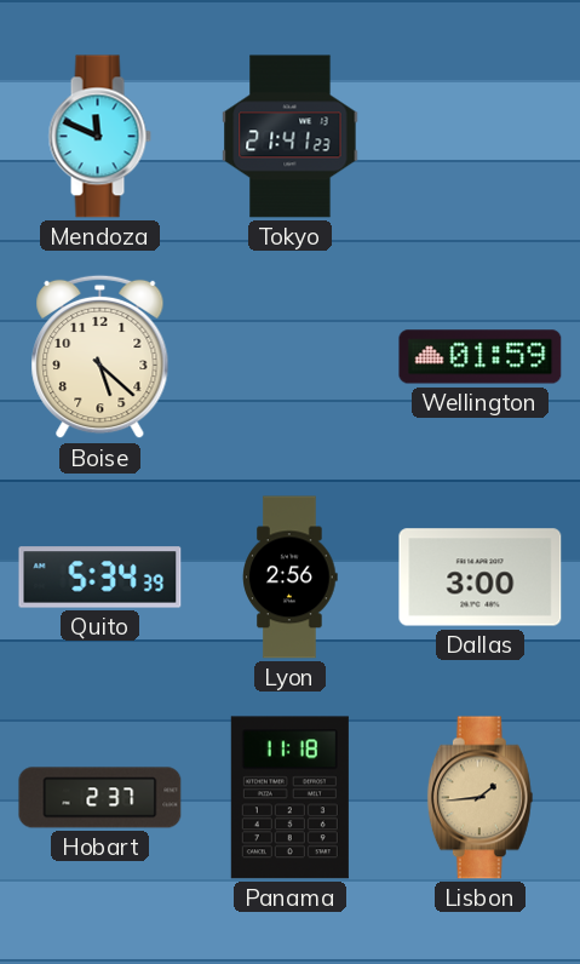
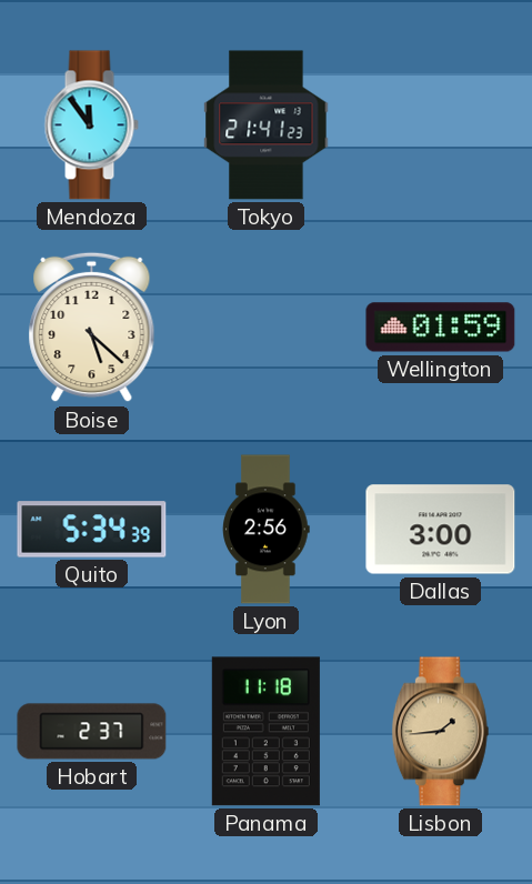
Mendoza: 11:49 -> 11:54
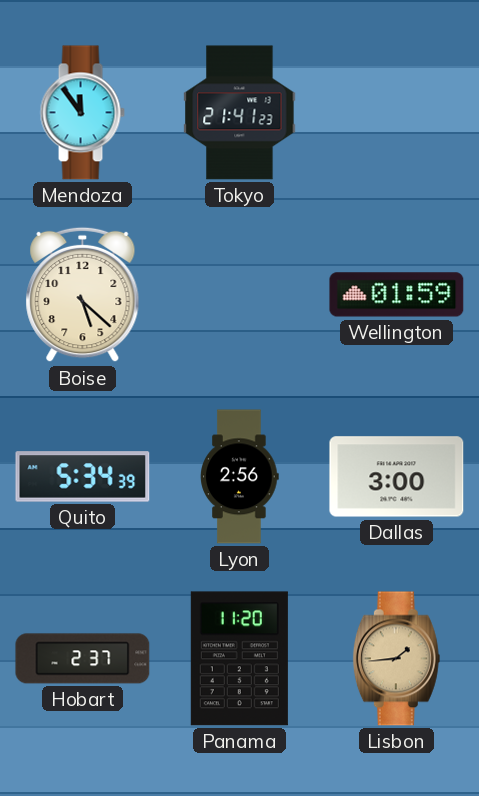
Panama: 11:18 -> 11:20
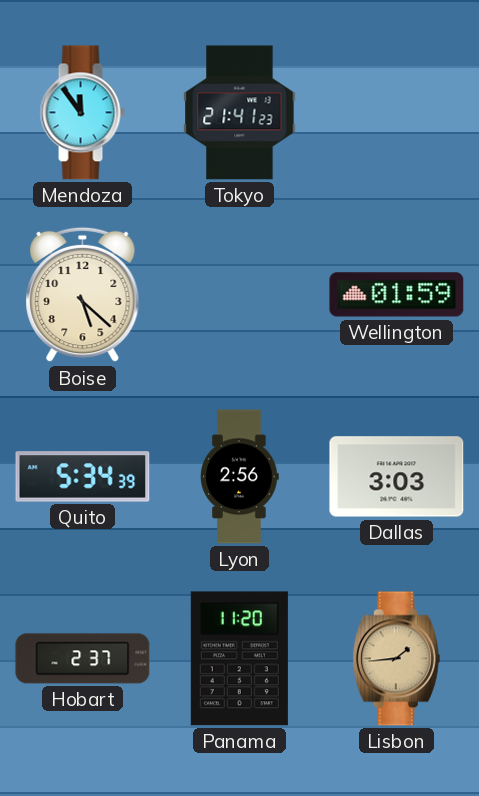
Dallas: 3:00 -> 3:03
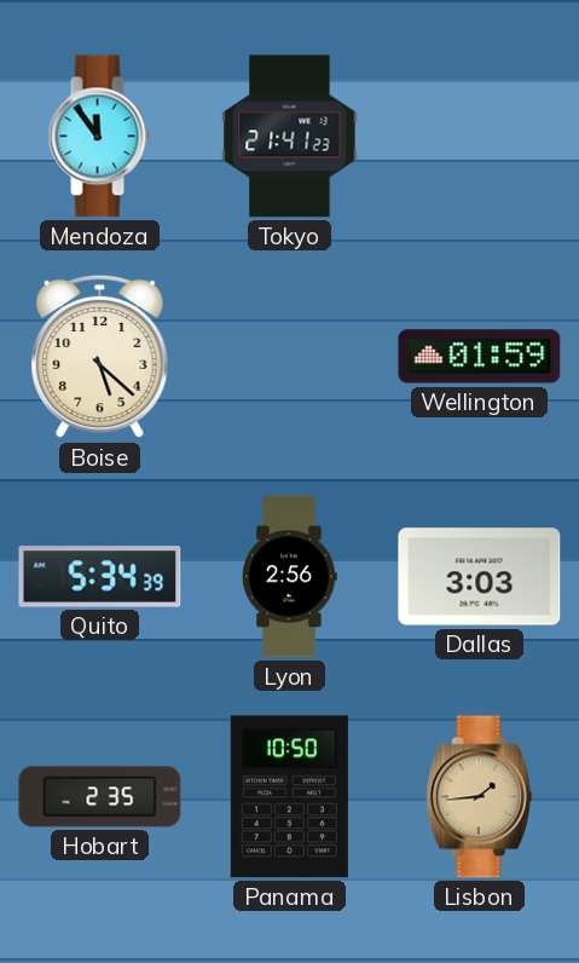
Hobart: 2:37 -> 2:35
Panama: 11:20 -> 10:50
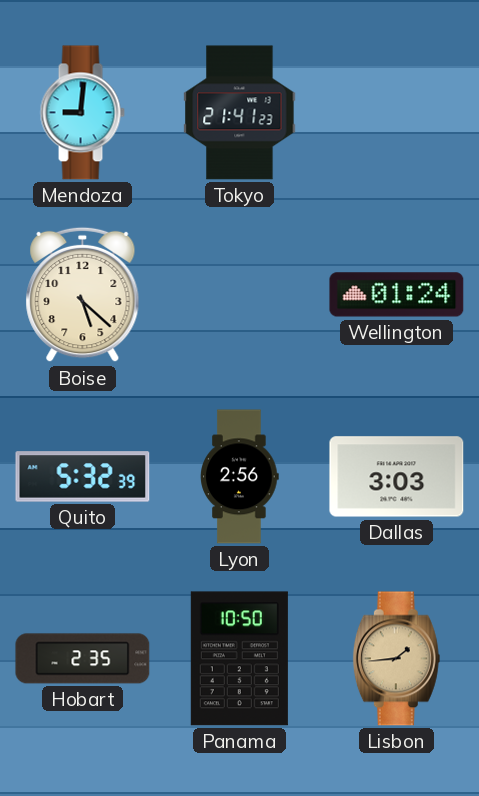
Mendoza: 11:54 -> 9:01
Wellington: 01:59 -> 01:24
Quito: 5:34 -> 5:32
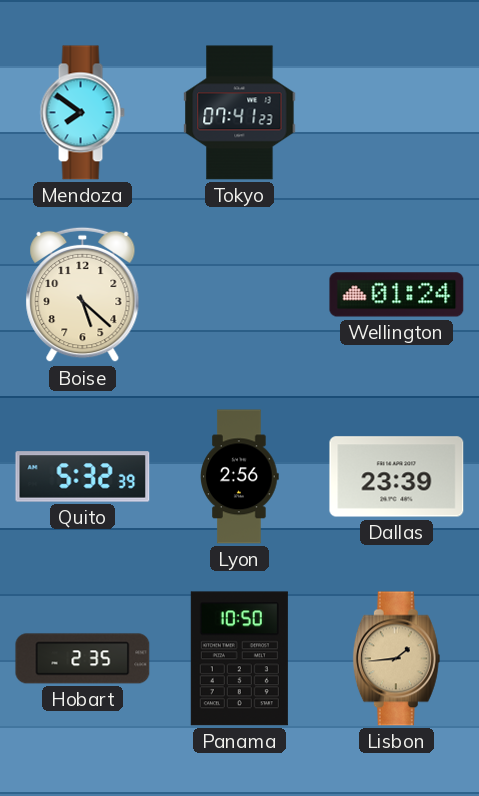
Mendoza: 9:01 -> 7:51
Tokyo: 21:41 -> 07:41
Dallas: 3:03 -> 23:39
